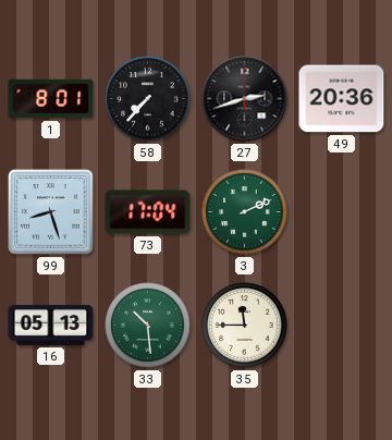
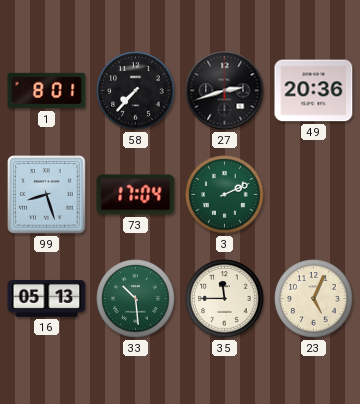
23: none -> 5:04
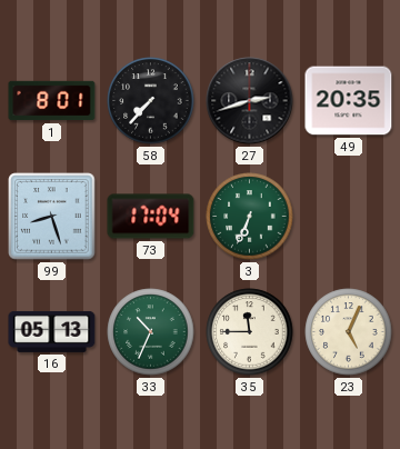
49: 20:36 -> 20:35
3: 2:11 -> 6:34
33: 10:29 -> 10:34
